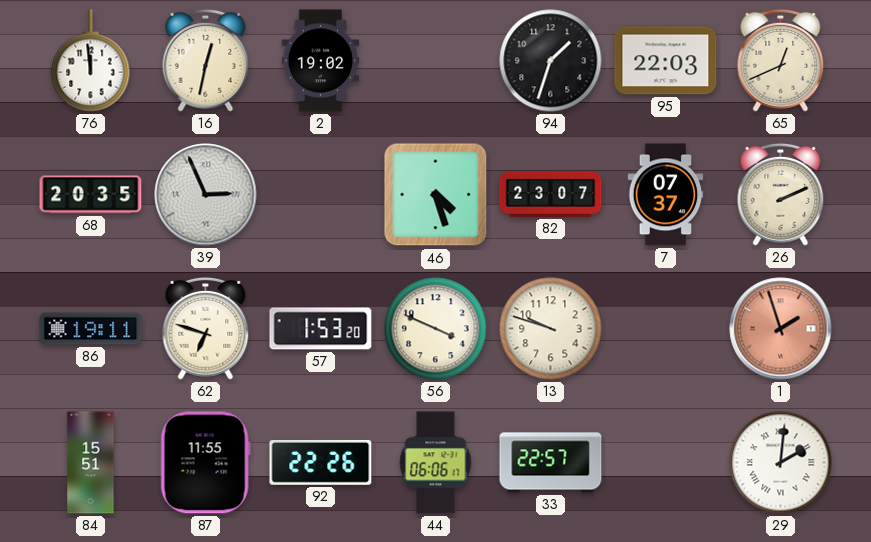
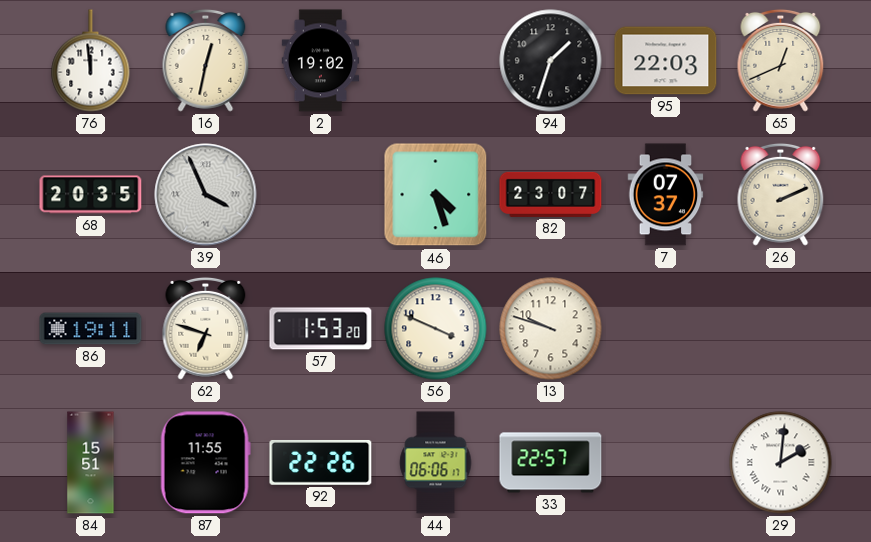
39: 2:56 -> 3:56
1: 1:57 -> none
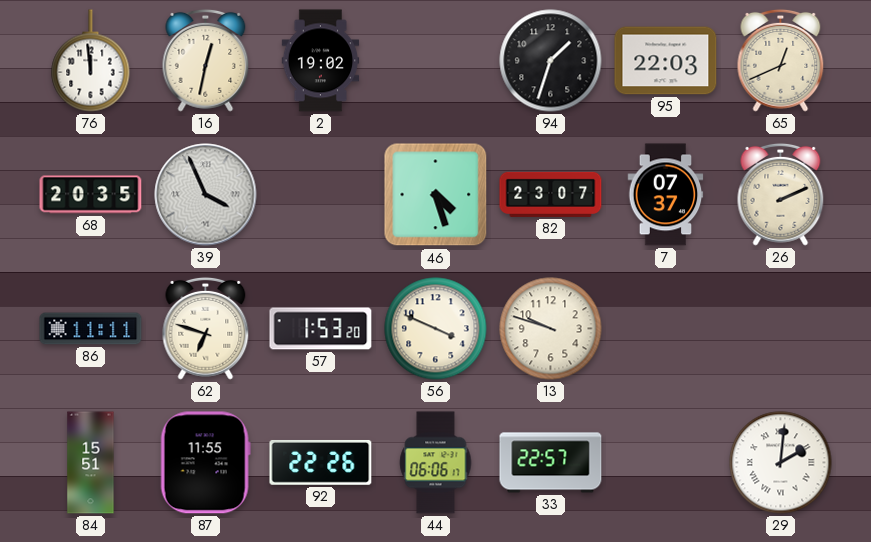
86: 19:11 -> 11:11
